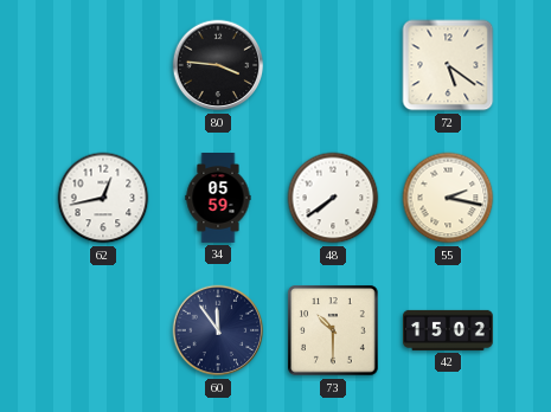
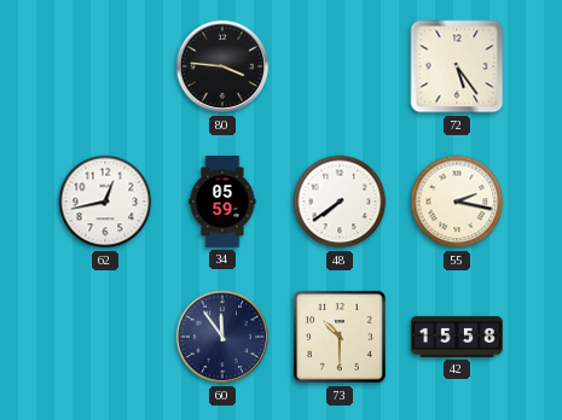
72: 5:21 -> 5:24
42: 15:02 -> 15:58
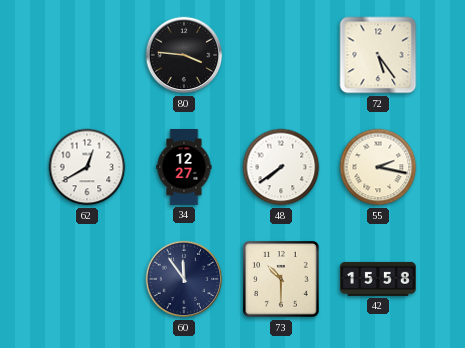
62: 12:43 -> 12:40
34: 05:59 -> 12:27
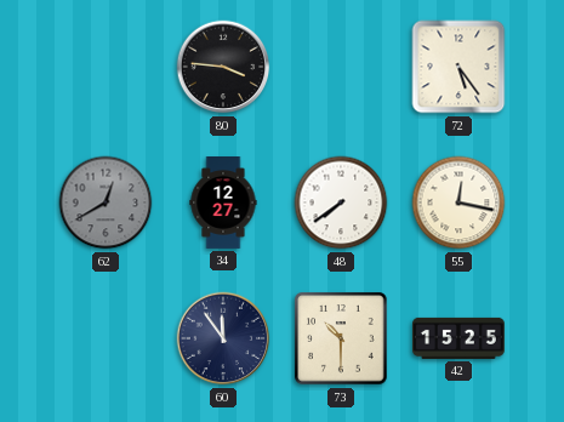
62 dial: white -> grey
55: 2:17 -> 12:17
42: 15:58 -> 15:25
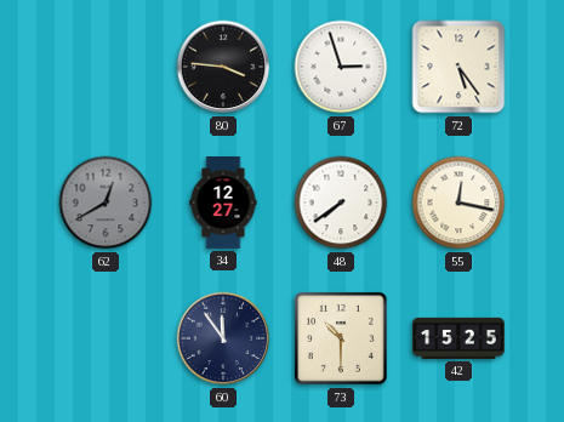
67: none -> 2:57
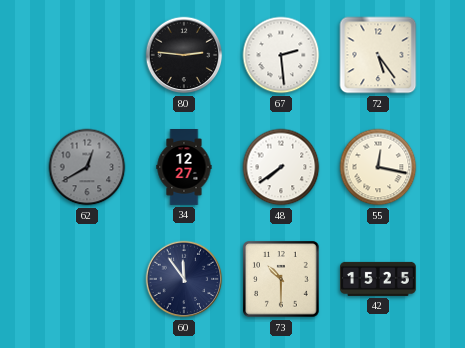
80: 3:46 -> 2:46
67: 2:57 -> 2:29
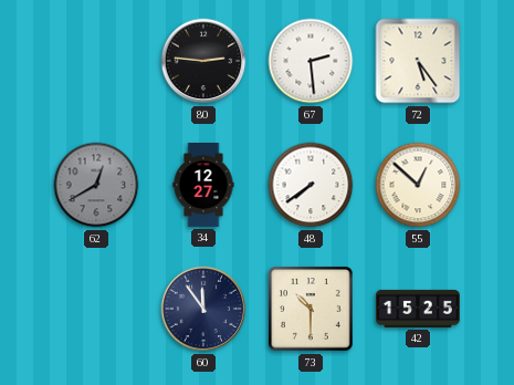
55: 12:17 -> 12:52
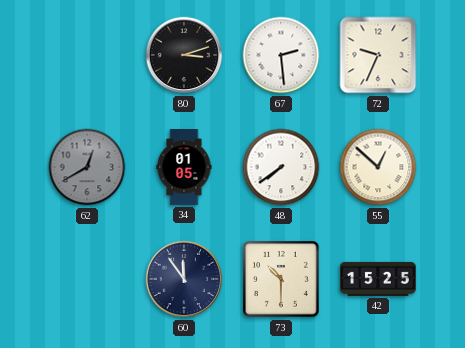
80: 2:46 -> 3:12
72: 5:24 -> 9:34
34: 12:27 -> 01:05
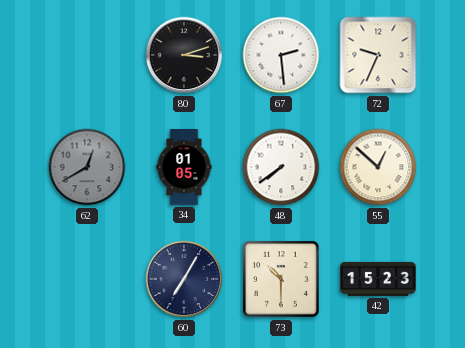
60: 11:54 -> 7:05
42: 15:25 -> 15:23
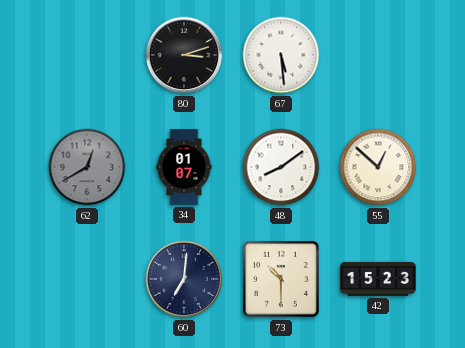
67: 2:29 -> 5:29
72: 9:34 -> none
34: 01:05 -> 01:07
48: 7:39 -> 8:09
60: 7:05 -> 7:01
